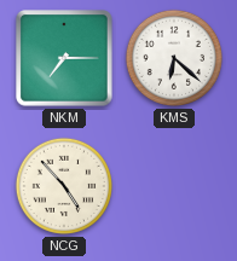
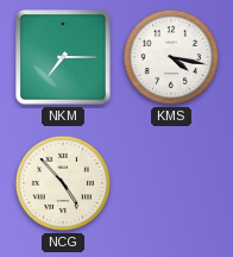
KMS: 6:22 -> 4:17
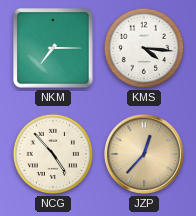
KMS: 4:17 -> 4:16
JZP: none -> 12:37
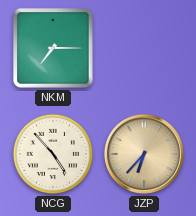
KMS: 4:16 -> none
JZP: 12:37 -> 6:37
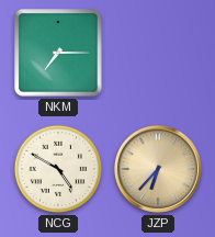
NCG: 4:53 -> 4:50
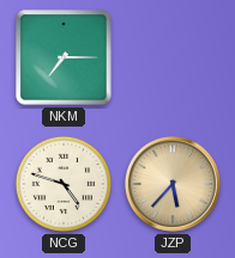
NCG: 4:50 -> 4:48
JZP: 6:37 -> 5:37
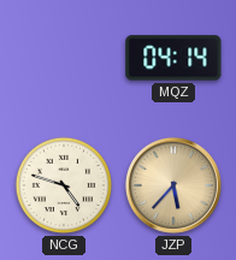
NKM: 7:15 -> none
MQZ: none -> 04:14
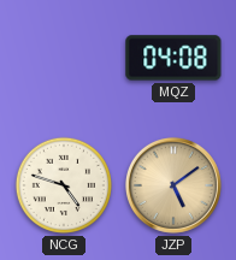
MQZ: 04:14 -> 04:08
JZP: 5:37 -> 5:09
